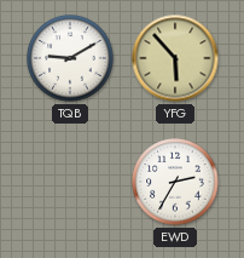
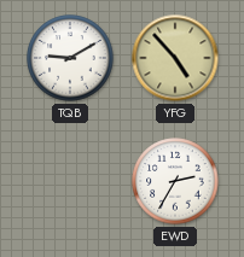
YFG: 5:53 -> 4:53
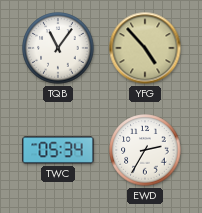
TQB: 9:10 -> 11:06
TWC: none -> 05:34
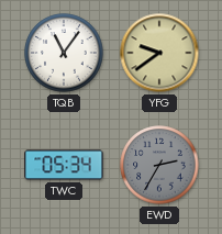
YFG: 4:53 -> 9:39
EWD dial: white -> grey
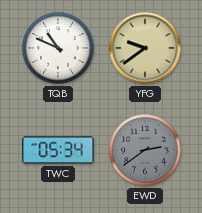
TQB: 11:06 -> 10:49
EWD: 2:35 -> 2:39
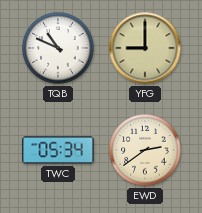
YFG: 9:39 -> 9:00
EWD dial: grey -> cream
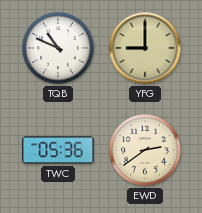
TWC: 05:34 -> 05:36
